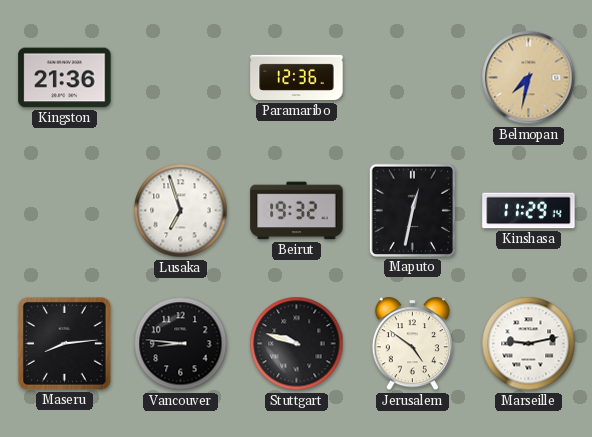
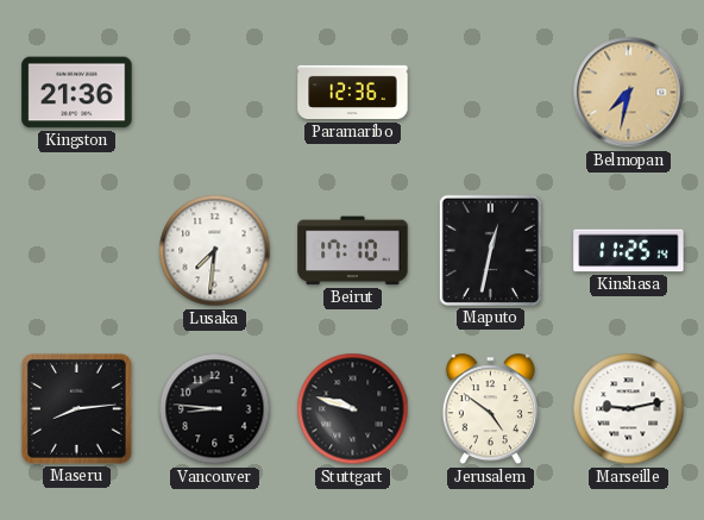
Lusaka: 6:57 -> 7:31
Beirut: 19:32 -> 17:10
Kinshasa: 11:29 -> 11:25
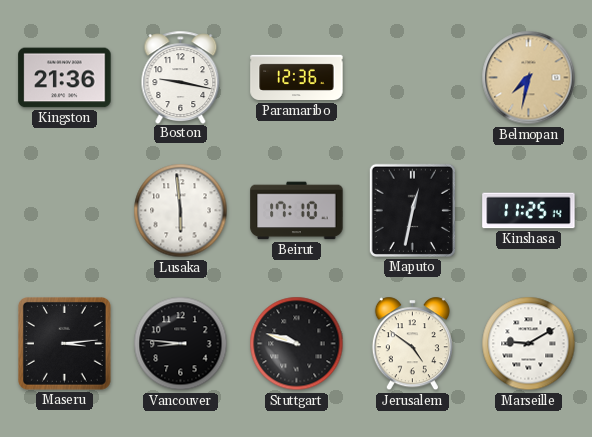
Boston: none -> 9:17
Lusaka: 7:31 -> 5:59
Maseru: 8:14 -> 3:14
Marseille: 9:13 -> 9:10
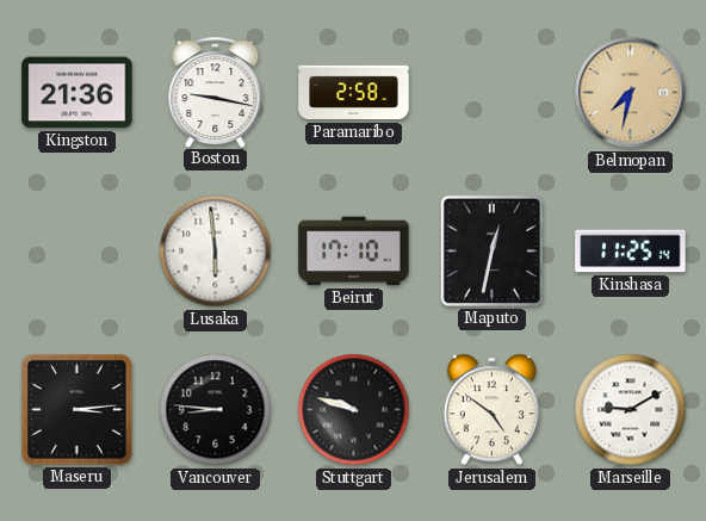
Paramaribo: 12:36 -> 2:58
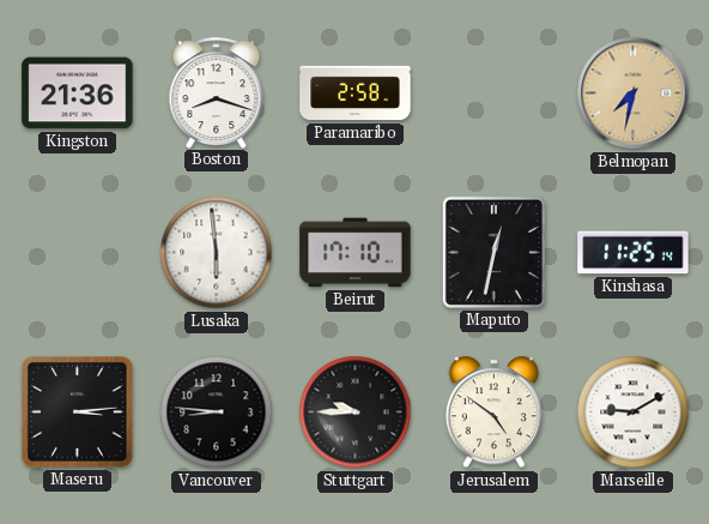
Boston: 9:17 -> 8:18
Stuttgart: 9:48 -> 9:45
